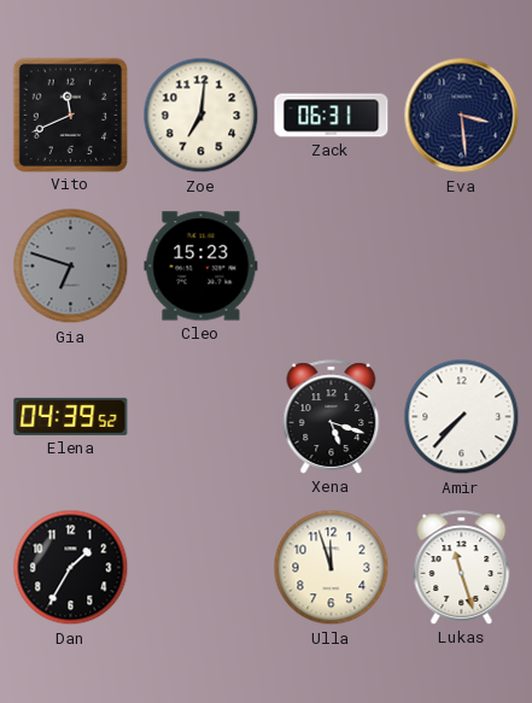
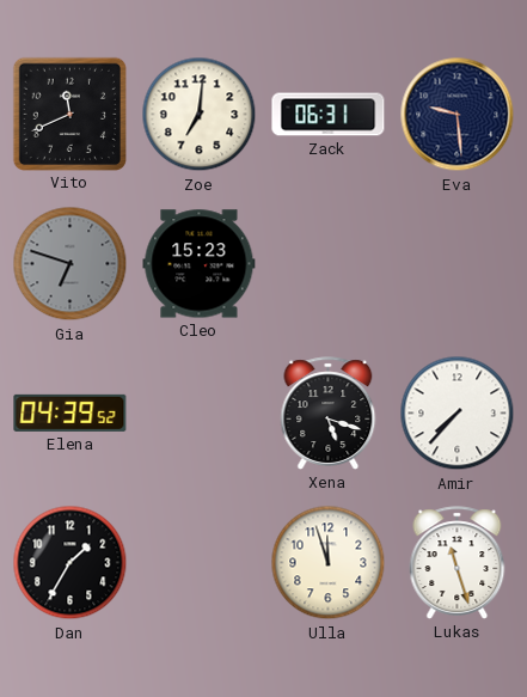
Eva: 3:29 -> 9:29
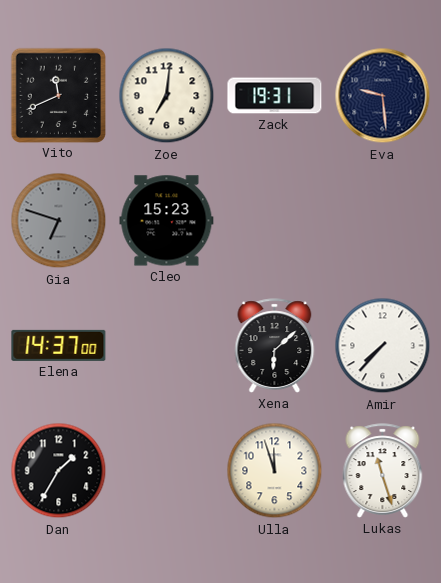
Zack: 06:31 -> 19:31
Elena: 04:39 -> 14:37
Xena: 5:18 -> 6:08
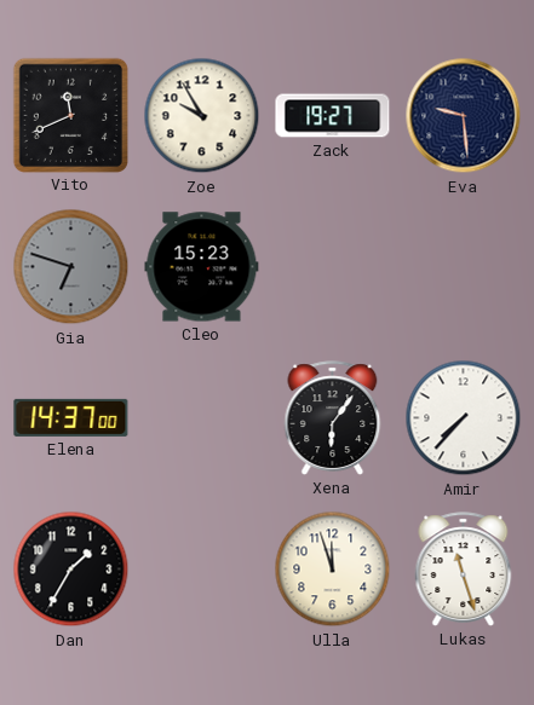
Zoe: 7:01 -> 9:55
Zack: 19:31 -> 19:27
Xena: 6:08 -> 6:06
